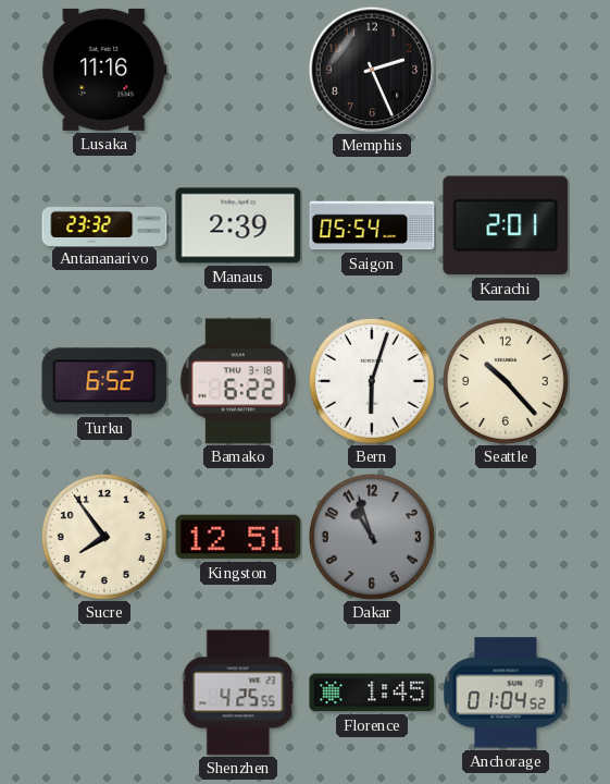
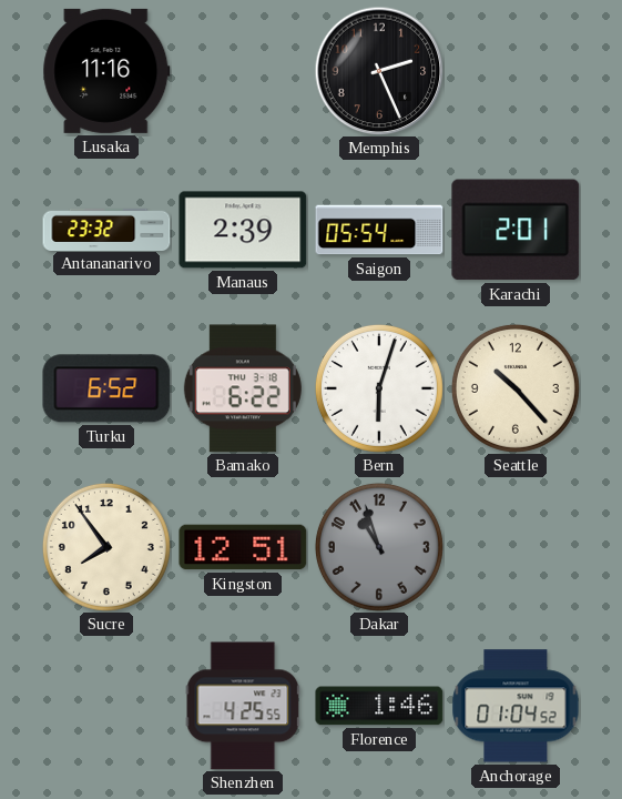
Florence: 1:45 -> 1:46
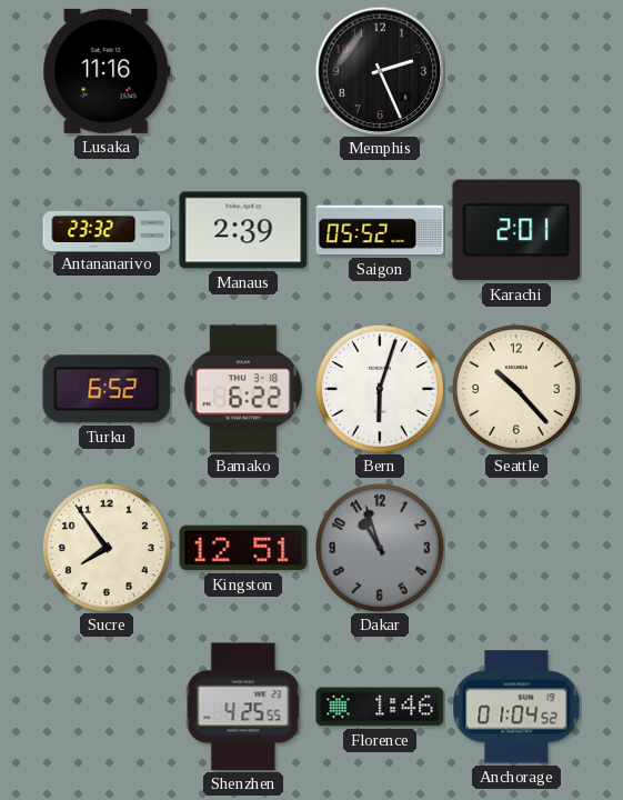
Saigon: 05:54 -> 05:52
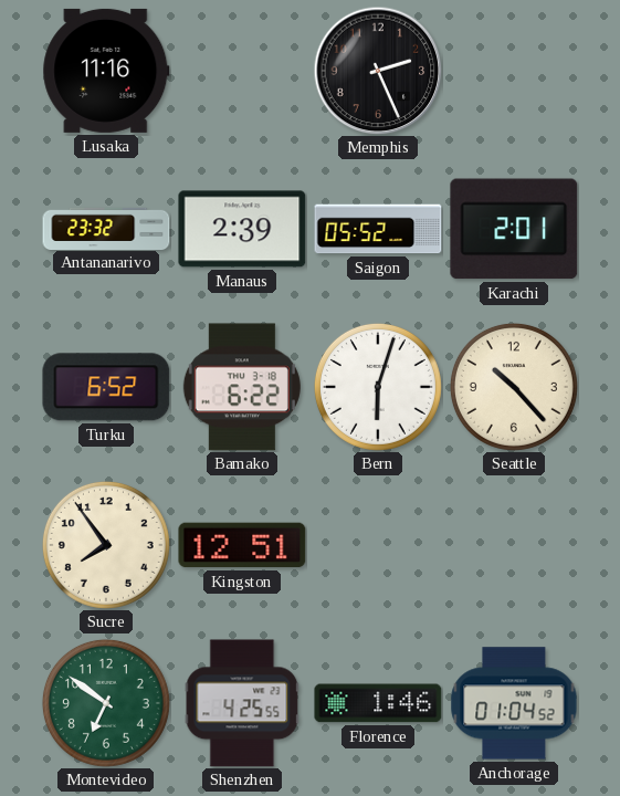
Dakar: 10:57 -> none
Montevideo: none -> 6:51
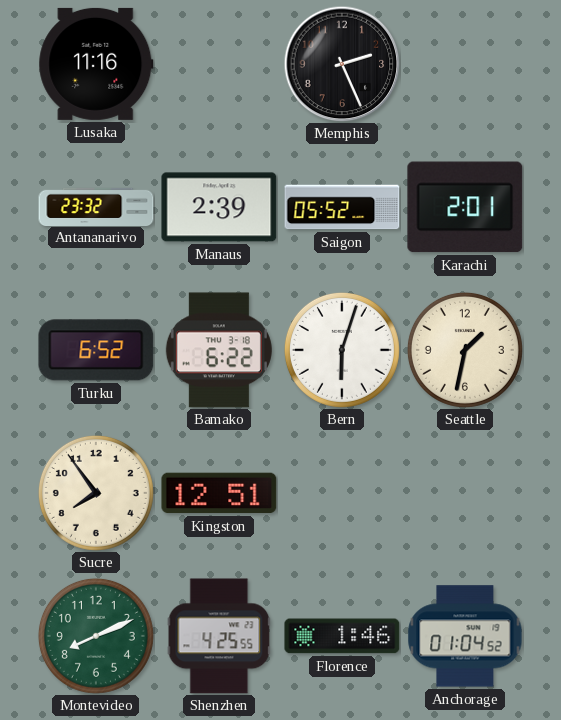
Seattle: 10:23 -> 1:32
Montevideo: 6:51 -> 8:11
